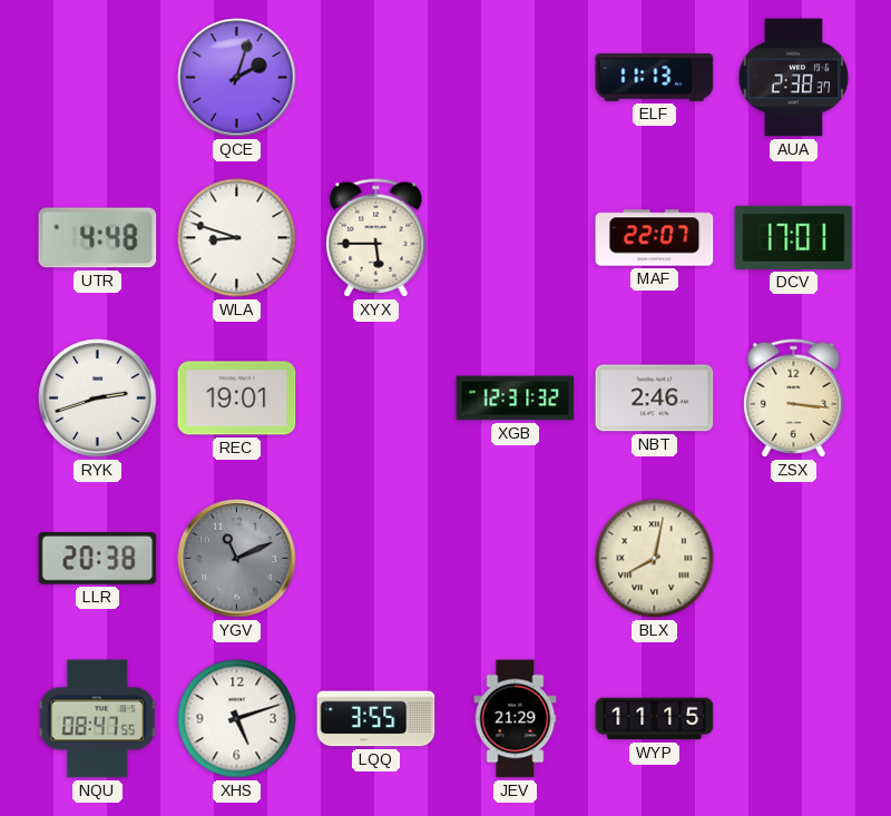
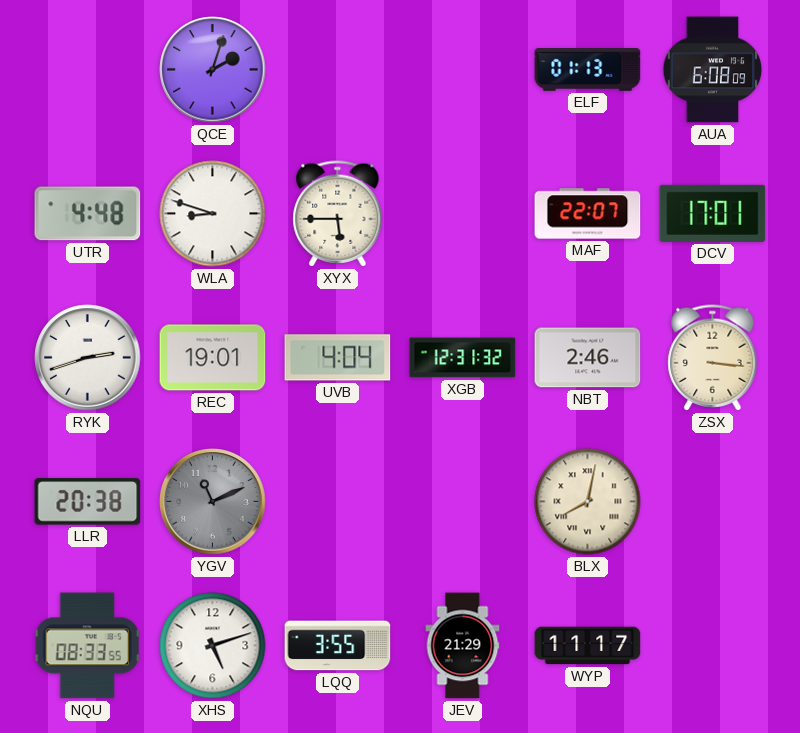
ELF: 11:13 -> 01:13
AUA: 2:38 -> 6:08
UVB: none -> 4:04
NQU: 08:47 -> 08:33
WYP: 11:15 -> 11:17
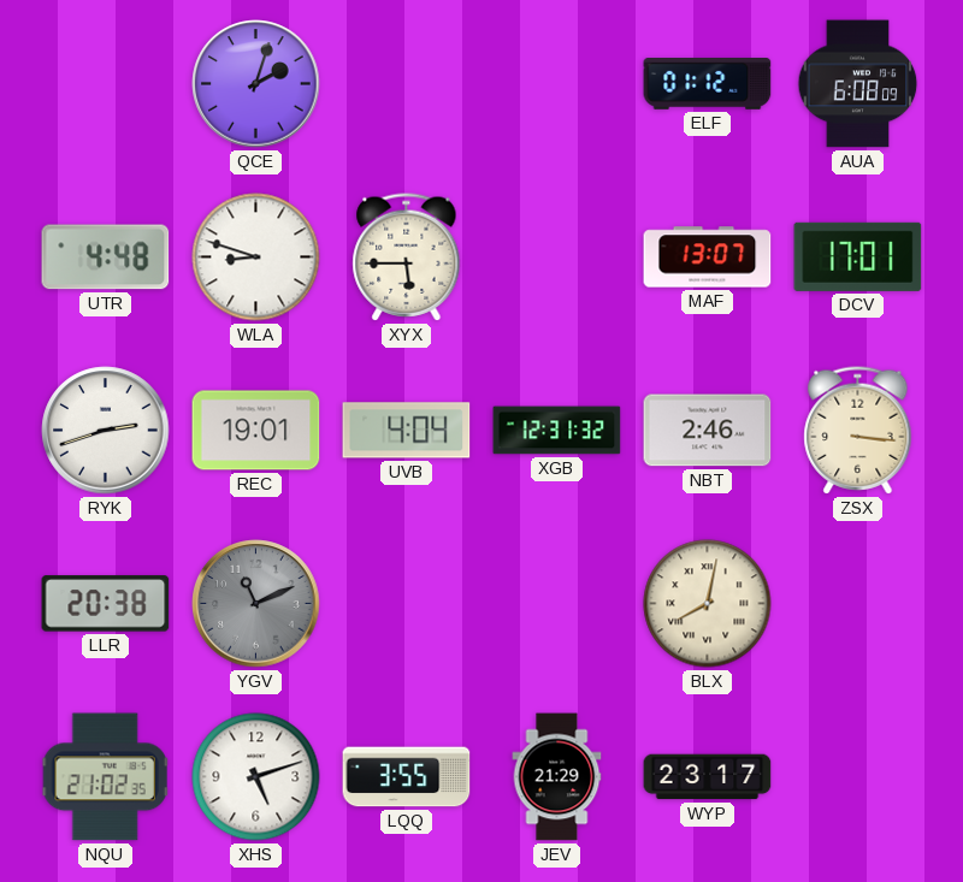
ELF: 01:13 -> 01:12
MAF: 22:07 -> 13:07
NQU: 08:33 -> 21:02
WYP: 11:17 -> 23:17
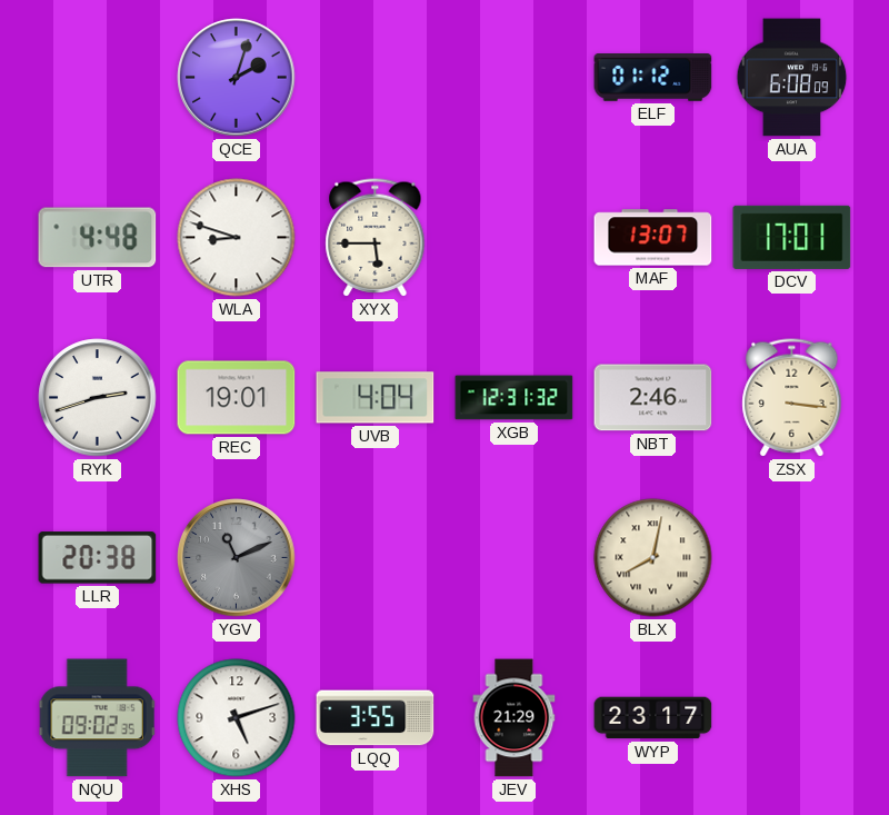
NQU: 21:02 -> 09:02
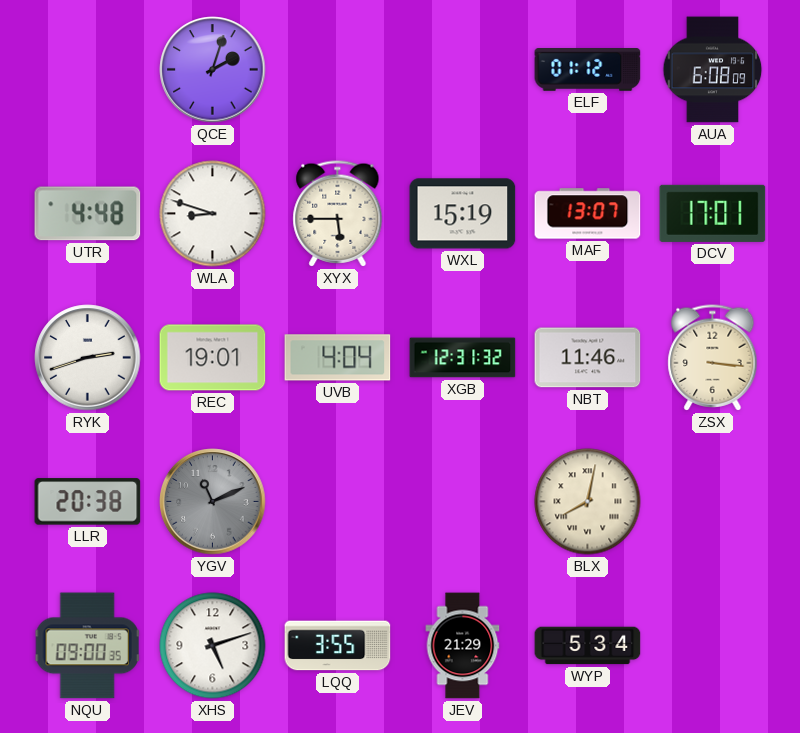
WXL: none -> 15:19
NBT: 2:46 -> 11:46
NQU: 09:02 -> 09:00
WYP: 23:17 -> 5:34
